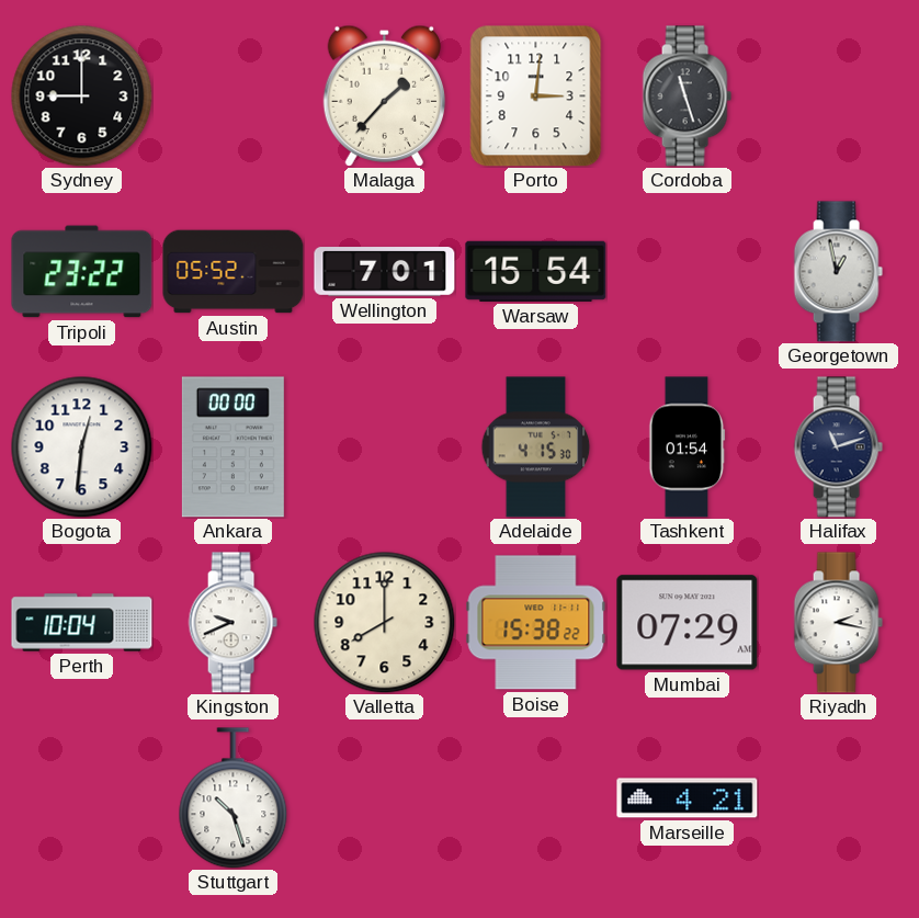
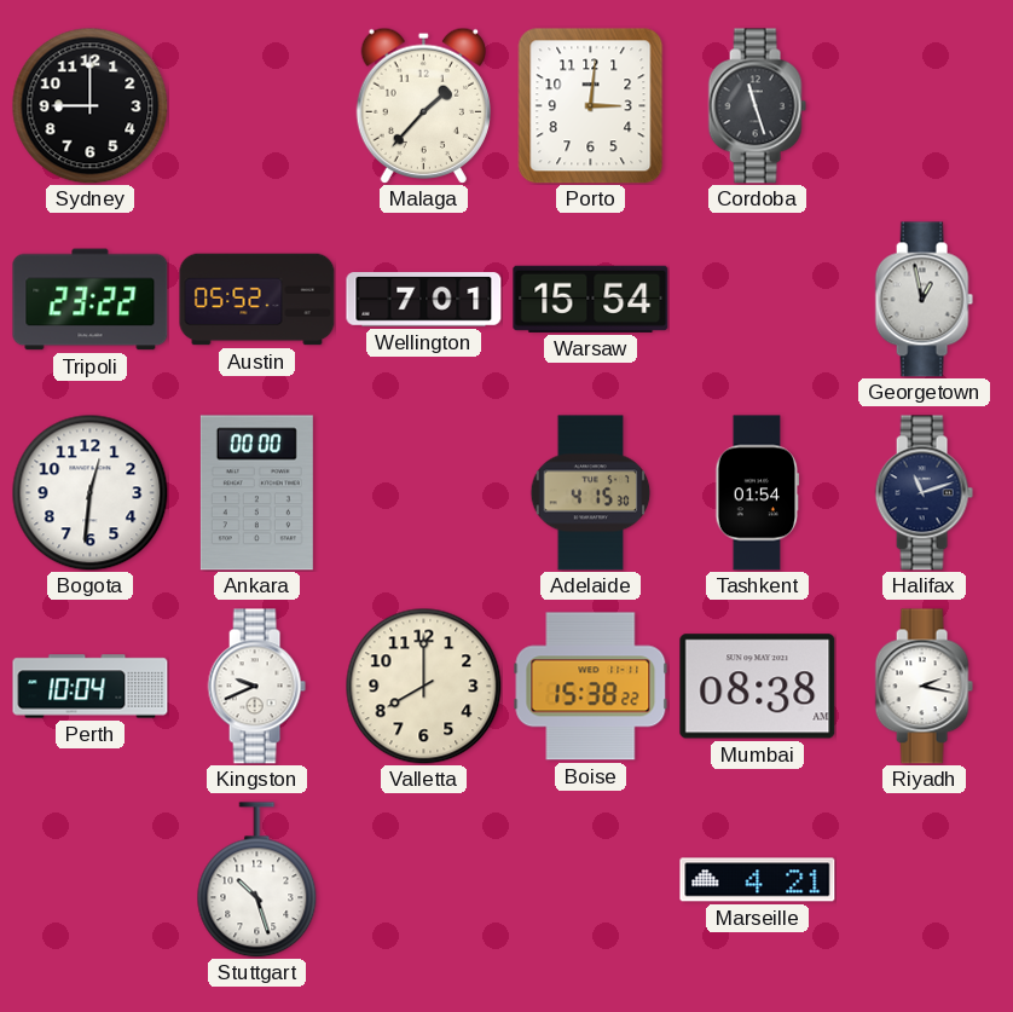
Mumbai: 07:29 -> 08:38
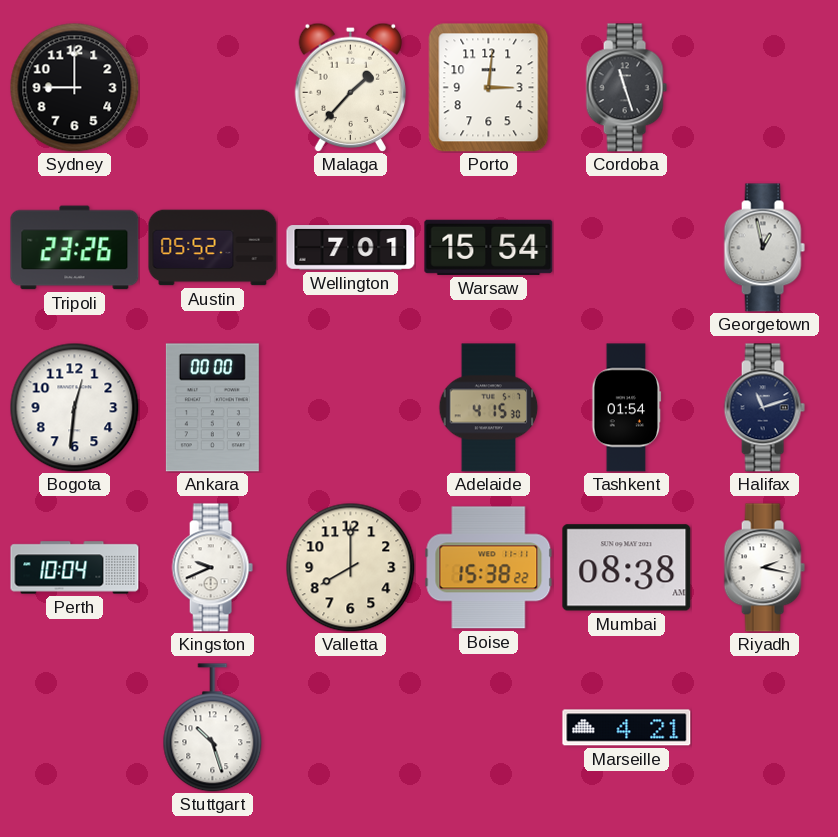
Tripoli: 23:22 -> 23:26
